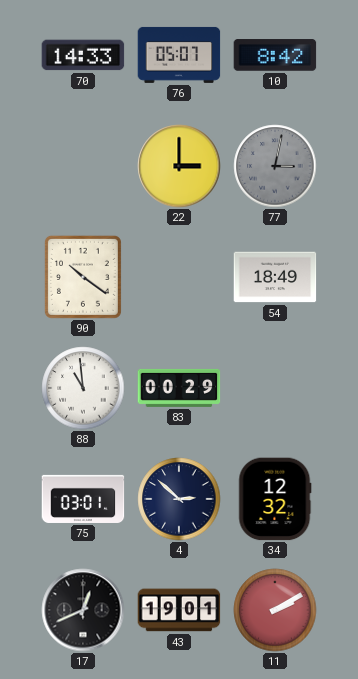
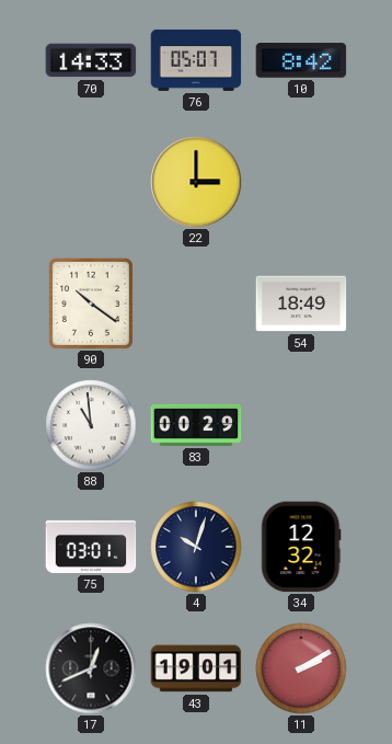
77: 3:02 -> none
4: 2:52 -> 10:03
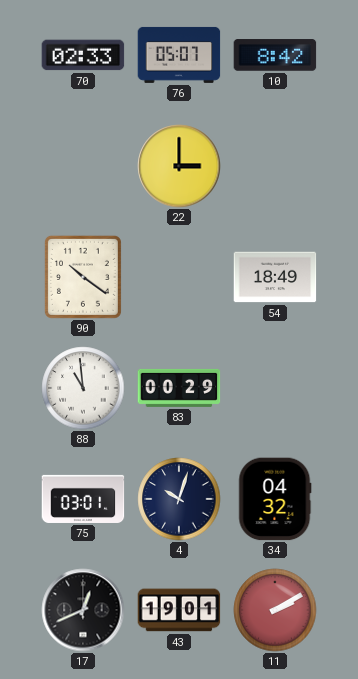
70: 14:33 -> 02:33
34: 12:32 -> 04:32
